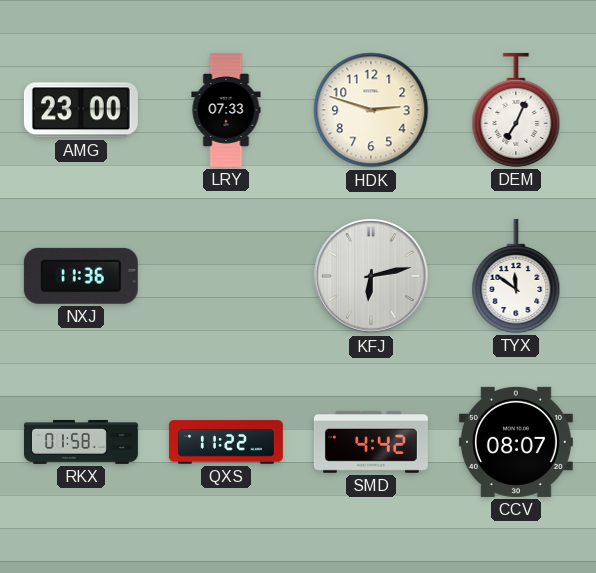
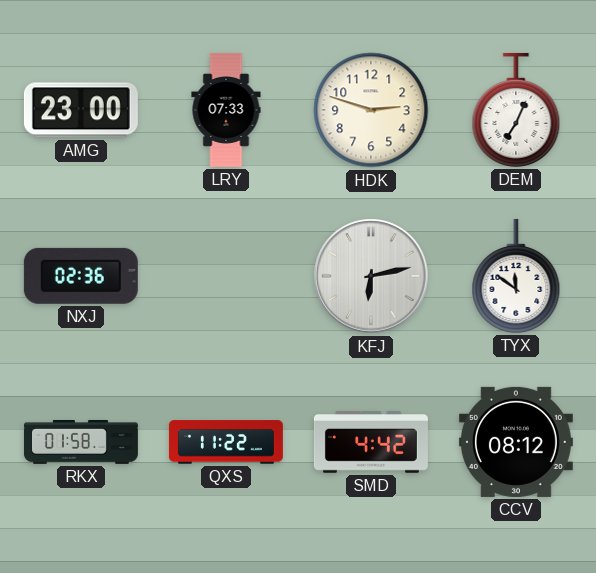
NXJ: 11:36 -> 02:36
CCV: 08:07 -> 08:12
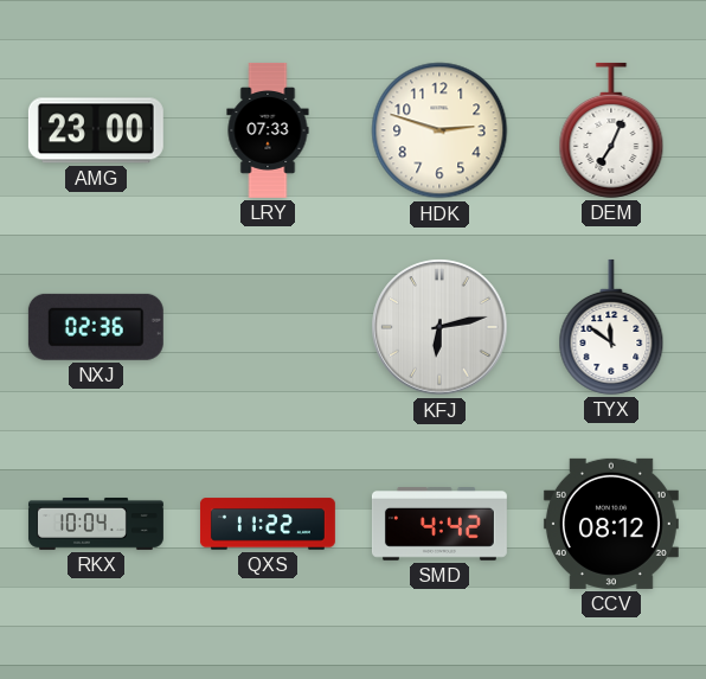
RKX: 01:58 -> 10:04
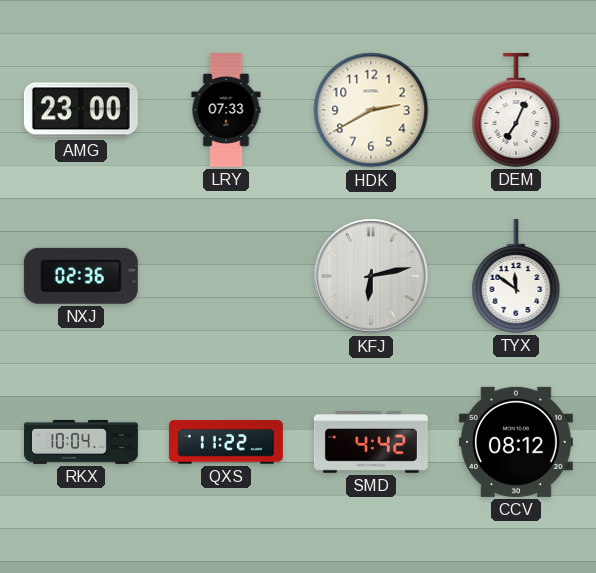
HDK: 2:48 -> 2:40
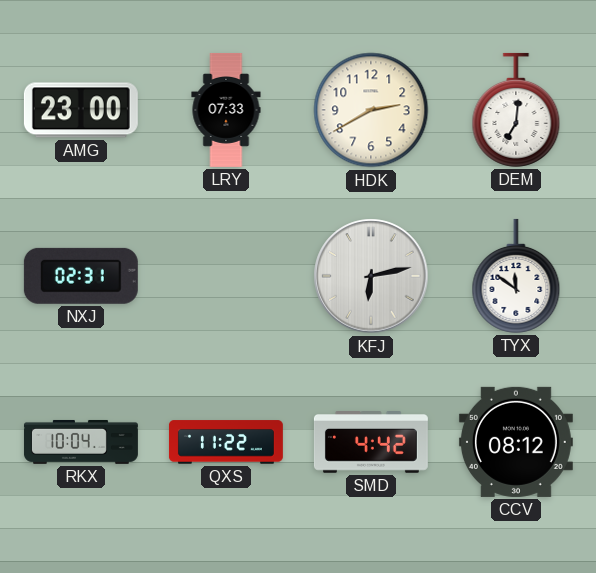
DEM: 7:04 -> 7:01
NXJ: 02:36 -> 02:31
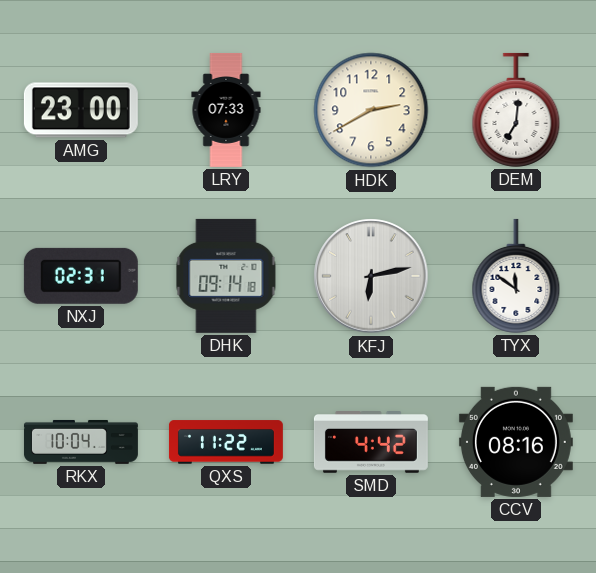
DHK: none -> 09:14
CCV: 08:12 -> 08:16
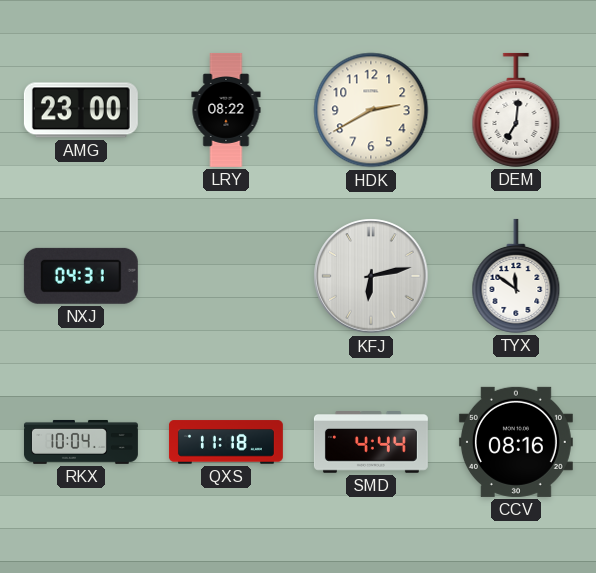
LRY: 07:33 -> 08:22
NXJ: 02:31 -> 04:31
DHK: 09:14 -> none
QXS: 11:22 -> 11:18
SMD: 4:42 -> 4:44
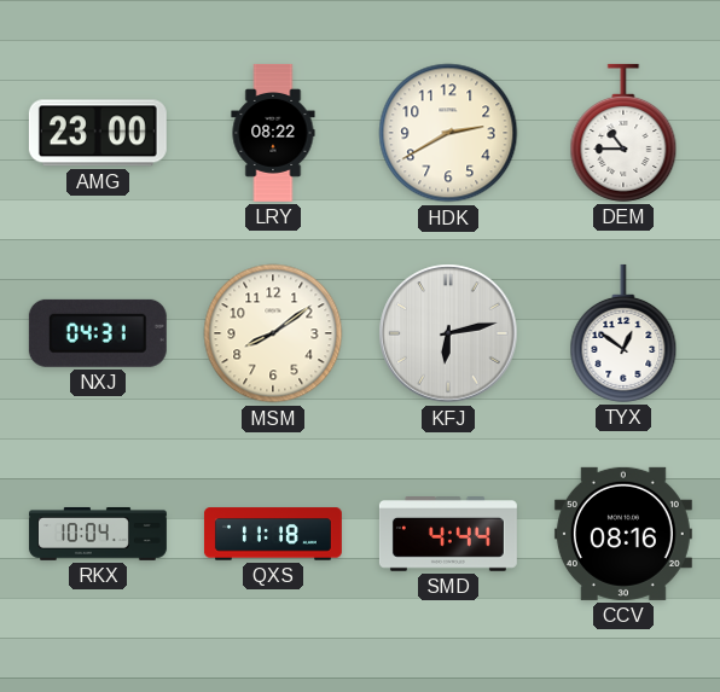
DEM: 7:01 -> 10:45
MSM: none -> 8:09
TYX: 11:51 -> 12:51
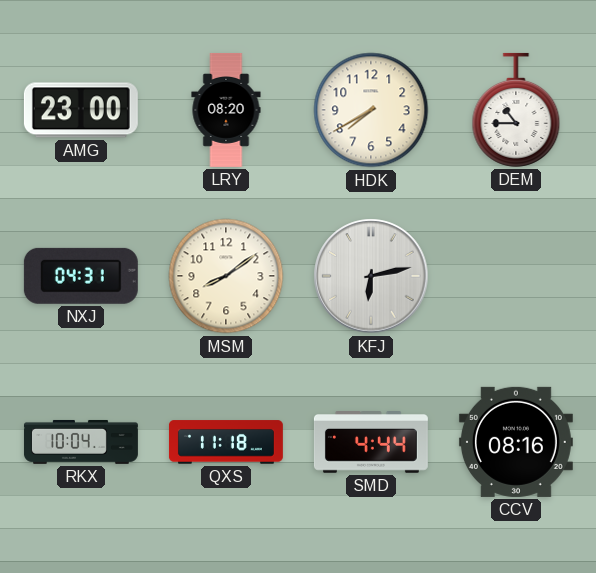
LRY: 08:22 -> 08:20
HDK: 2:40 -> 7:40
TYX: 12:51 -> none
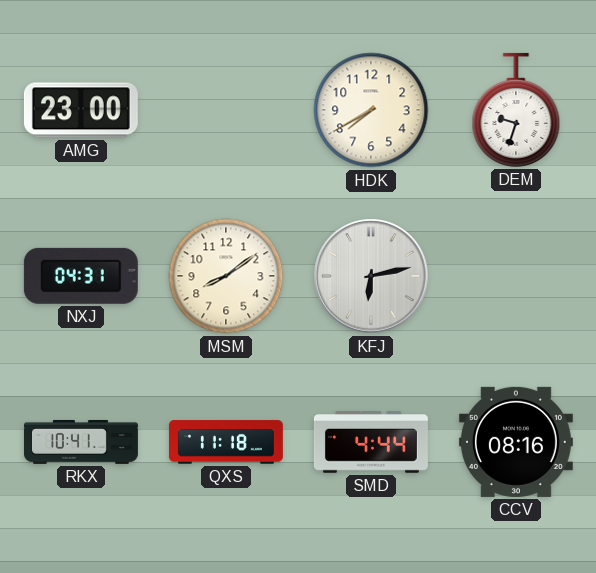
LRY: 08:20 -> none
DEM: 10:45 -> 9:33
RKX: 10:04 -> 10:41
